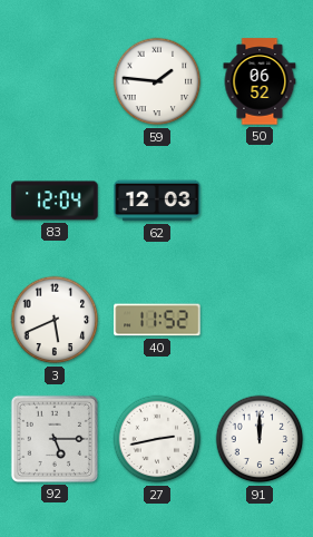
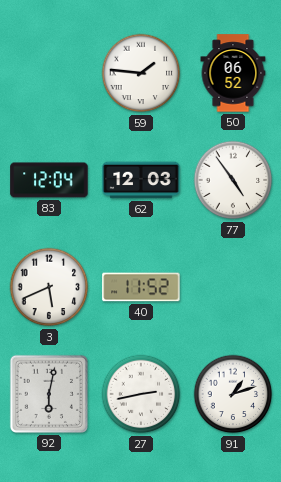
77: none -> 4:54
92: 5:15 -> 6:02
91: 12:00 -> 1:12
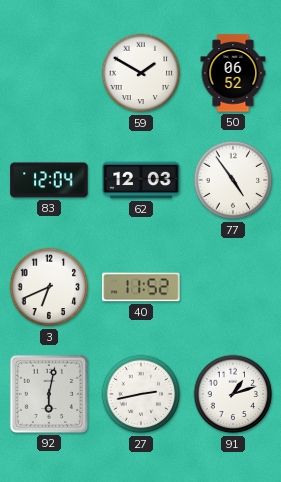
59: 1:46 -> 1:50
3: 5:41 -> 6:41
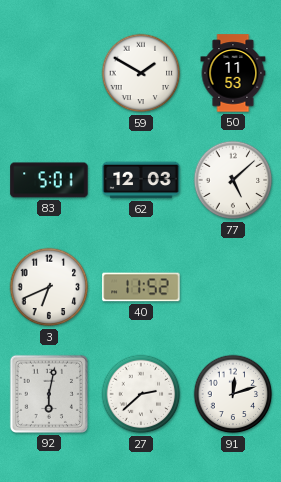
50: 06:52 -> 11:53
83: 12:04 -> 5:01
77: 4:54 -> 5:08
27: 2:43 -> 2:38
91: 1:12 -> 12:12
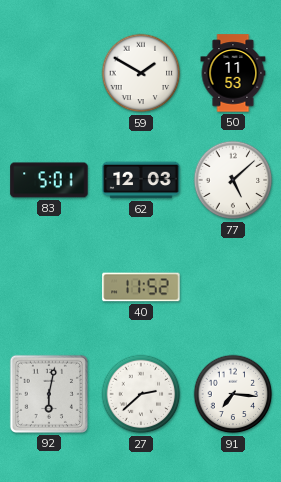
3: 6:41 -> none
91: 12:12 -> 7:16
